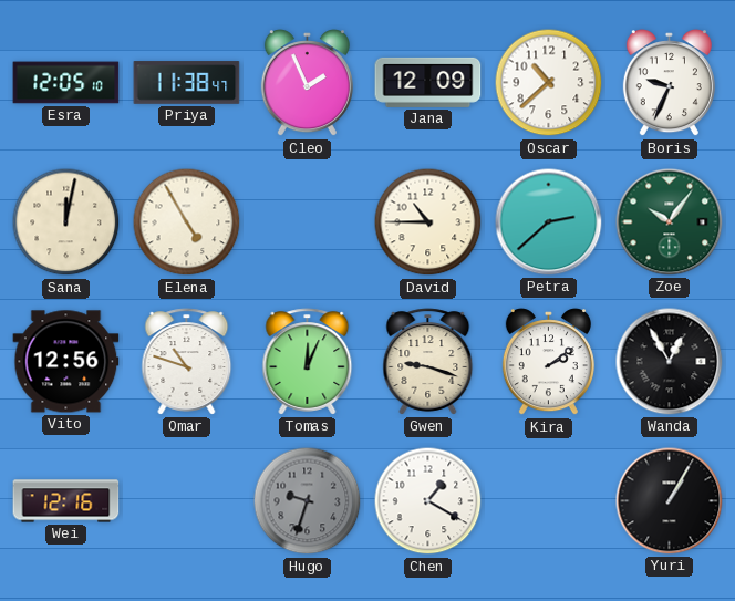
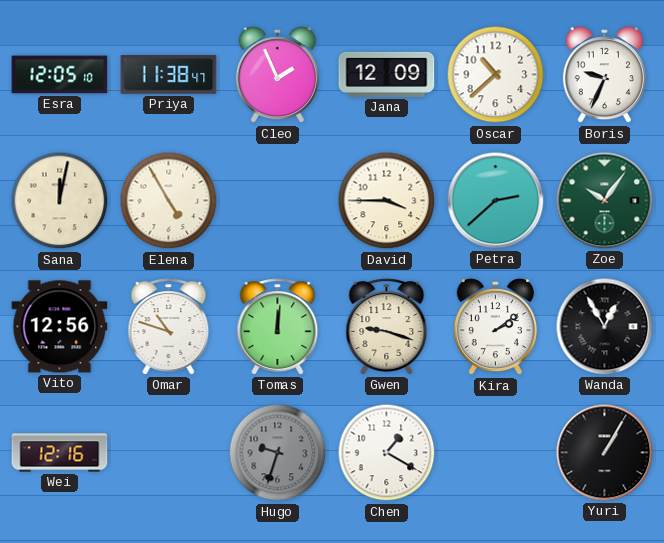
David: 10:45 -> 3:45
Tomas: 12:04 -> 12:01
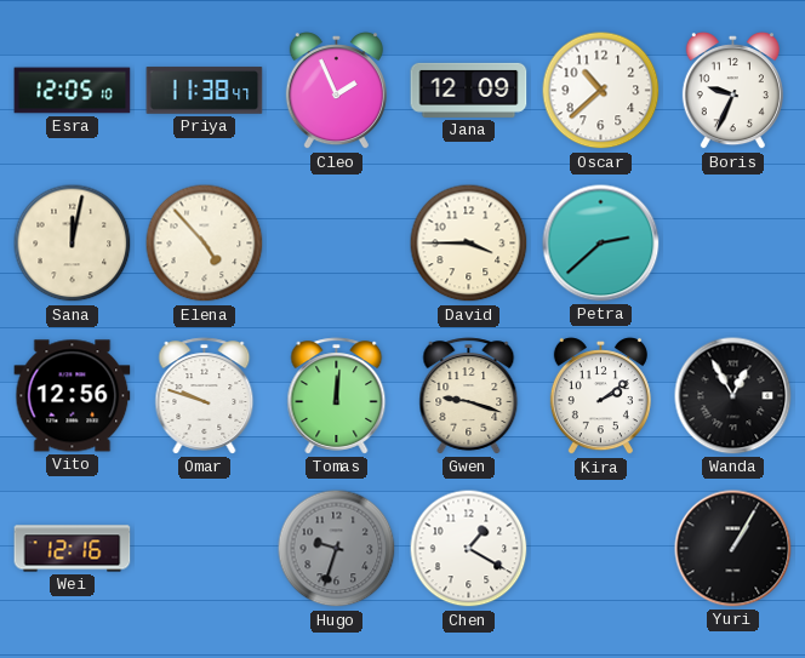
Elena: 4:55 -> 4:53
Zoe: 10:06 -> none
Omar: 10:48 -> 9:48
